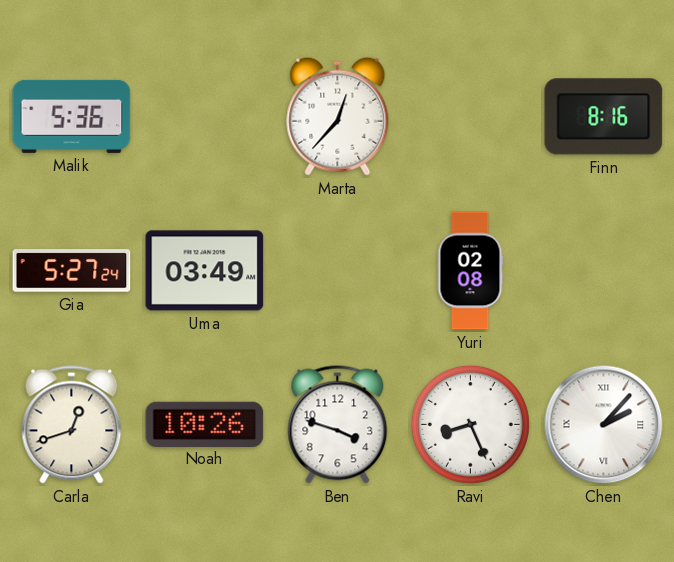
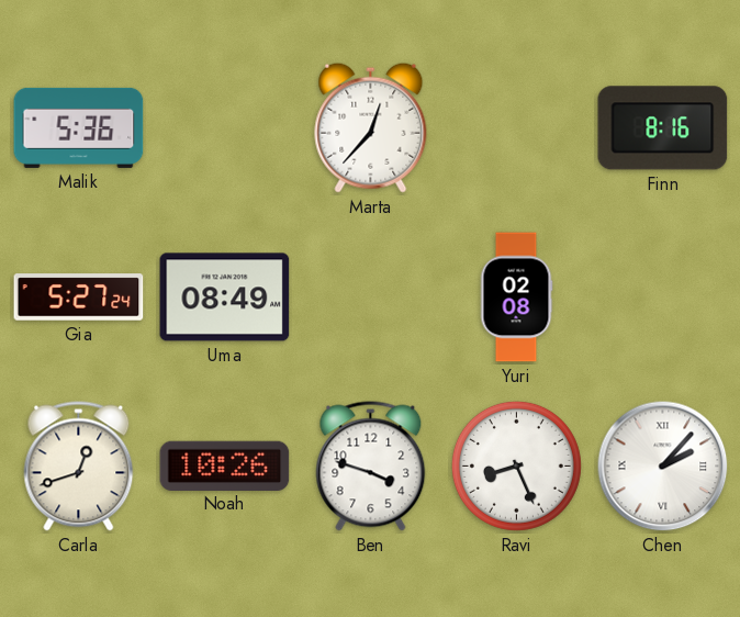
Uma: 03:49 -> 08:49
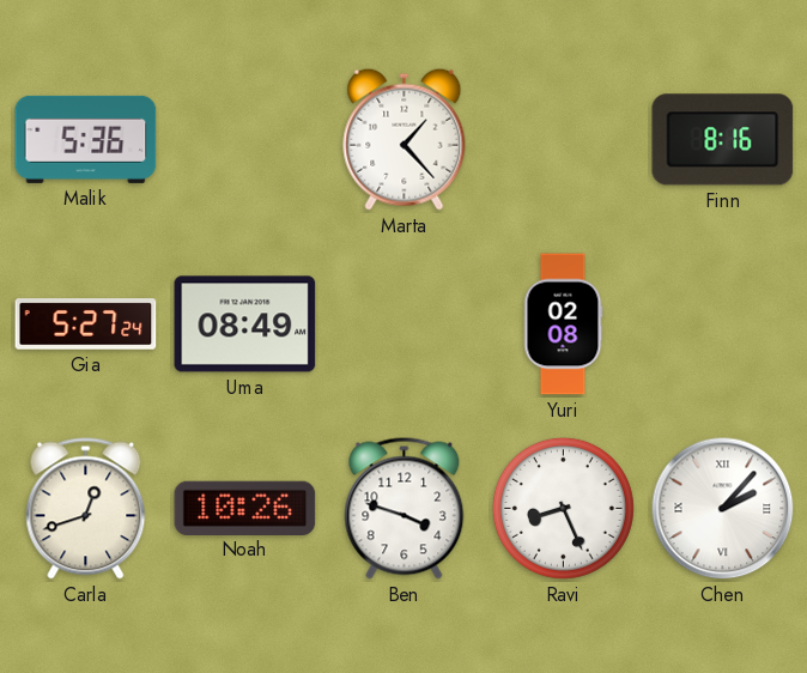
Marta: 12:37 -> 1:23
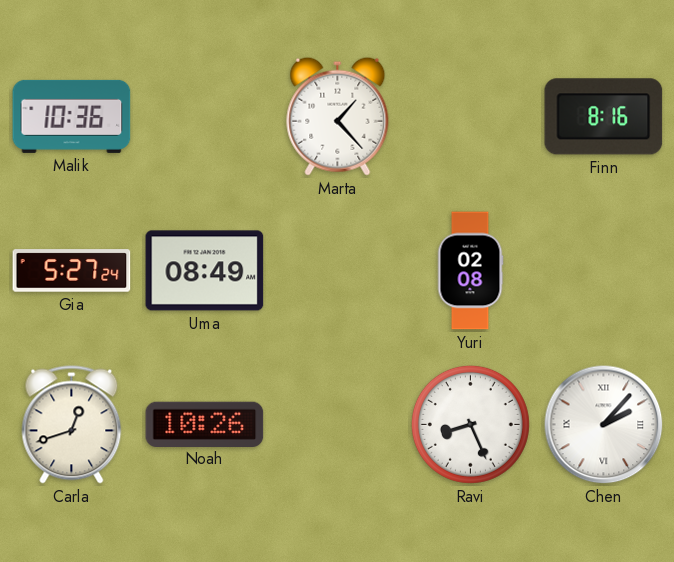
Malik: 5:36 -> 10:36
Ben: 3:48 -> none
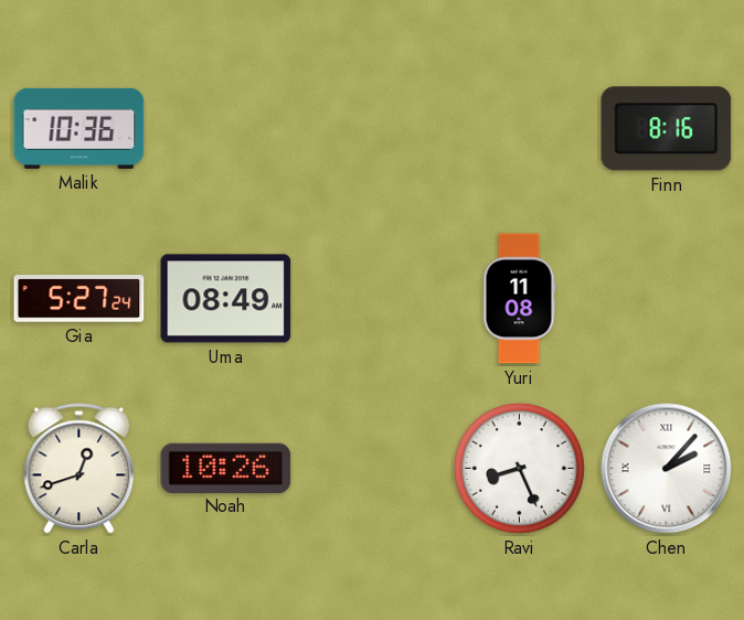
Marta: 1:23 -> none
Yuri: 02:08 -> 11:08
